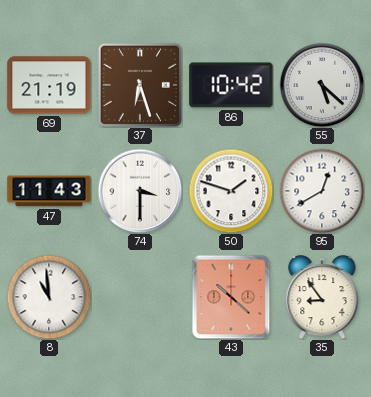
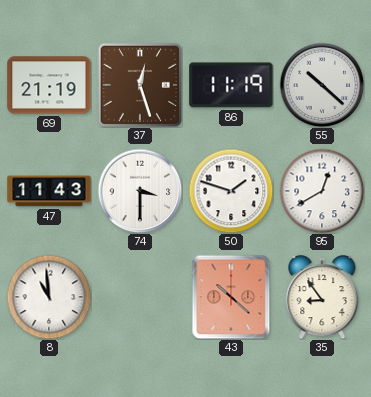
37: 6:27 -> 12:27
86: 10:42 -> 11:19
55: 5:22 -> 10:22
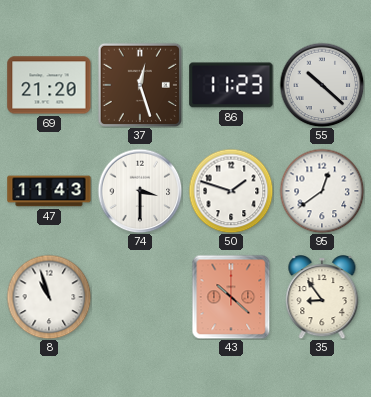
69: 21:19 -> 21:20
86: 11:19 -> 11:23
95: 12:40 -> 12:39
8: 10:59 -> 10:57
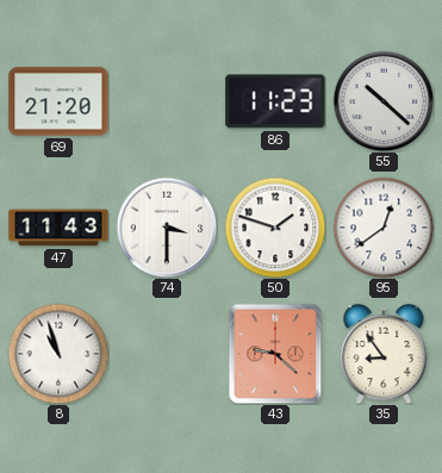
37: 12:27 -> none
43: 10:22 -> 9:22
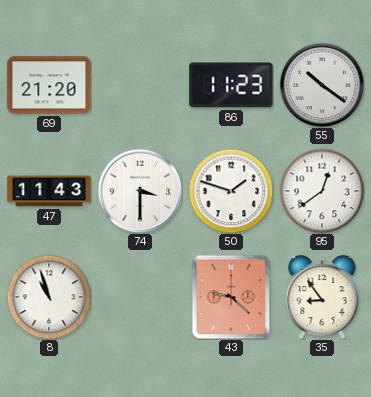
55: 10:22 -> 10:21
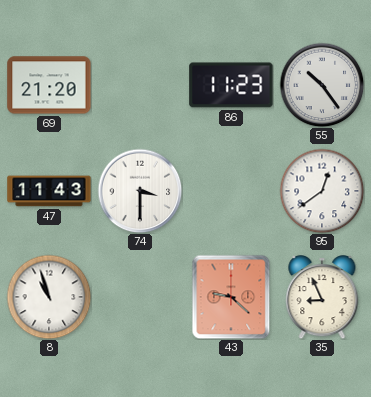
55: 10:21 -> 10:24
50: 1:48 -> none
35: 8:54 -> 8:56
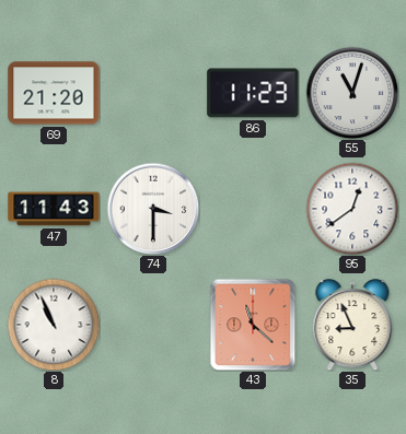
55: 10:24 -> 11:03
8: 10:57 -> 10:56
43: 9:22 -> 11:22
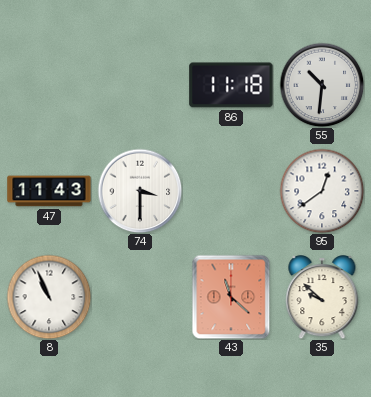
69: 21:20 -> none
86: 11:23 -> 11:18
55: 11:03 -> 10:31
35: 8:56 -> 9:52
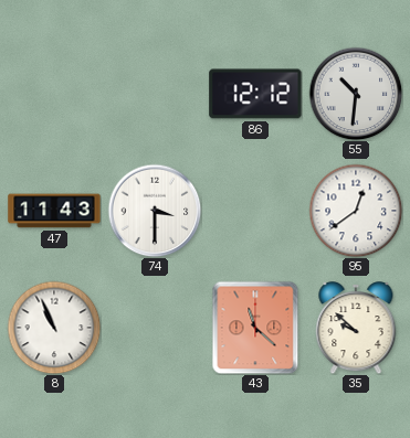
86: 11:18 -> 12:12
